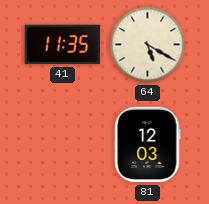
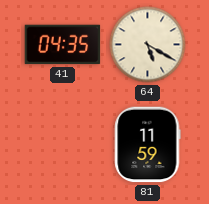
41: 11:35 -> 04:35
81: 12:03 -> 11:59
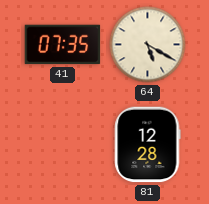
41: 04:35 -> 07:35
81: 11:59 -> 12:28
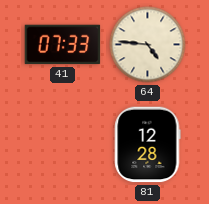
41: 07:35 -> 07:33
64: 5:20 -> 4:46
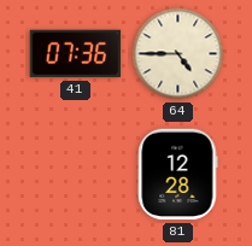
41: 07:33 -> 07:36
64: 4:46 -> 4:45
